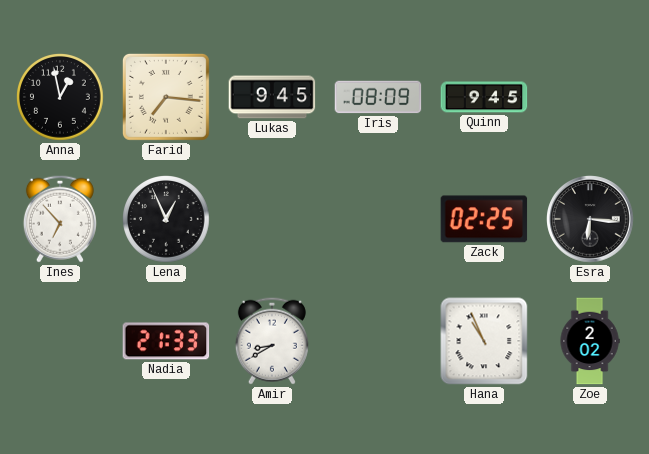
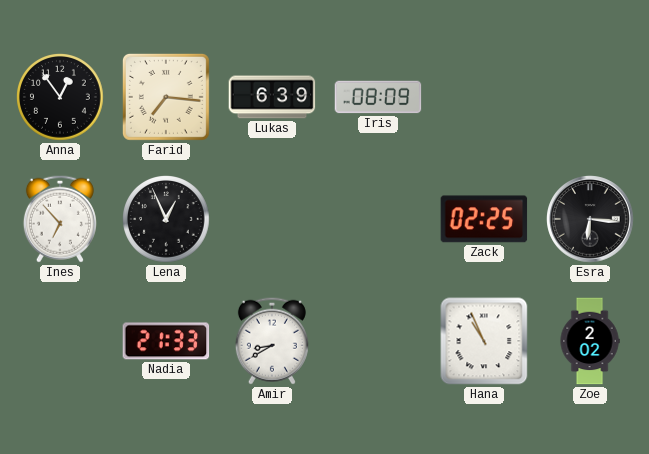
Anna: 12:58 -> 12:54
Lukas: 9:45 -> 6:39
Quinn: 9:45 -> none
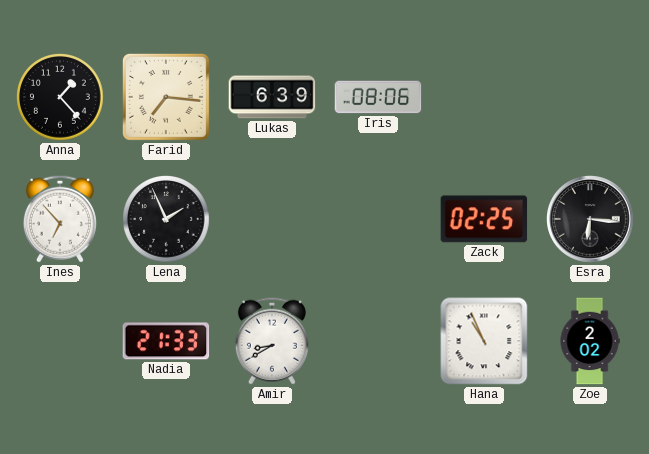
Anna: 12:54 -> 1:23
Iris: 08:09 -> 08:06
Lena: 12:56 -> 1:56
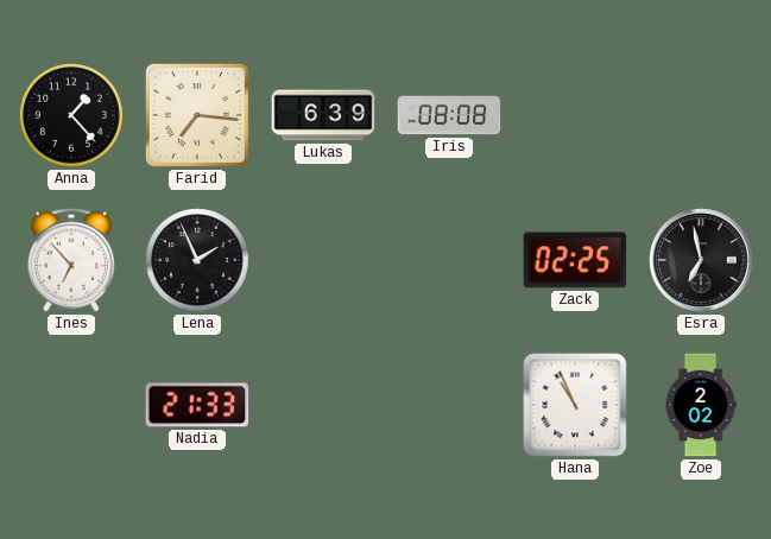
Iris: 08:06 -> 08:08
Esra: 6:16 -> 6:58
Amir: 8:40 -> none
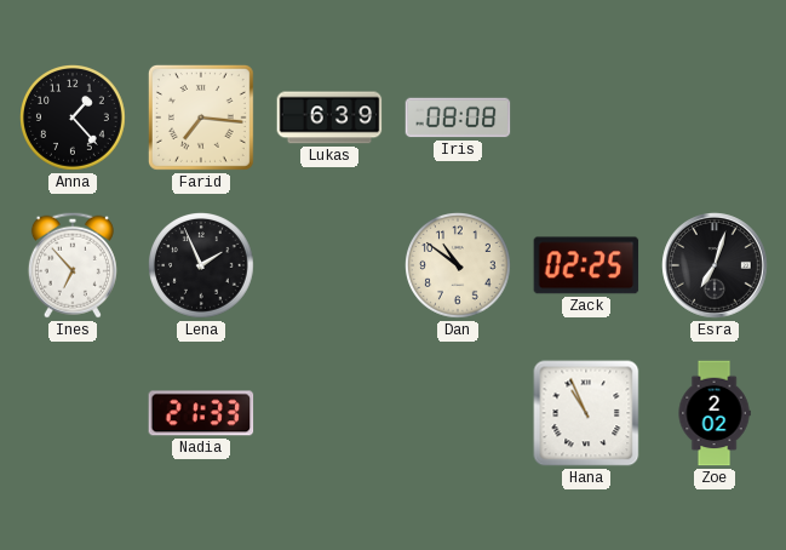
Dan: none -> 10:51
Esra: 6:58 -> 7:03
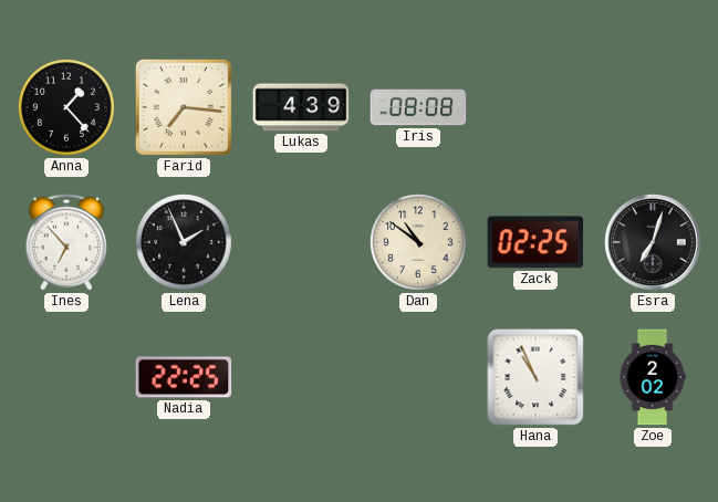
Lukas: 6:39 -> 4:39
Nadia: 21:33 -> 22:25
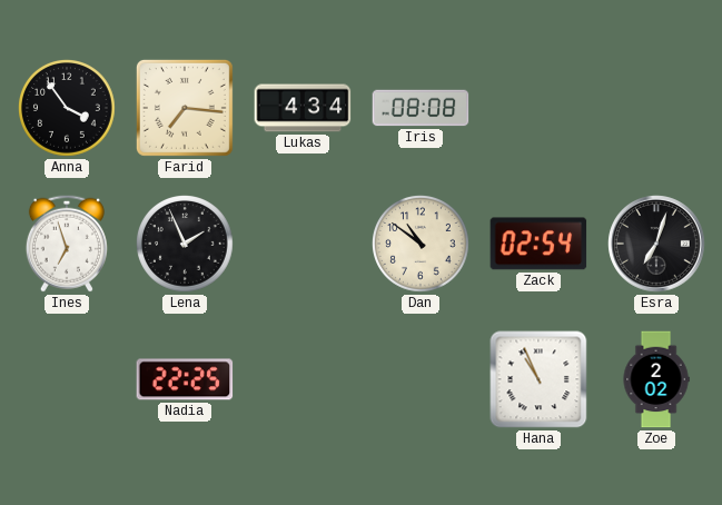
Anna: 1:23 -> 3:54
Lukas: 4:39 -> 4:34
Ines: 6:53 -> 6:57
Zack: 02:25 -> 02:54
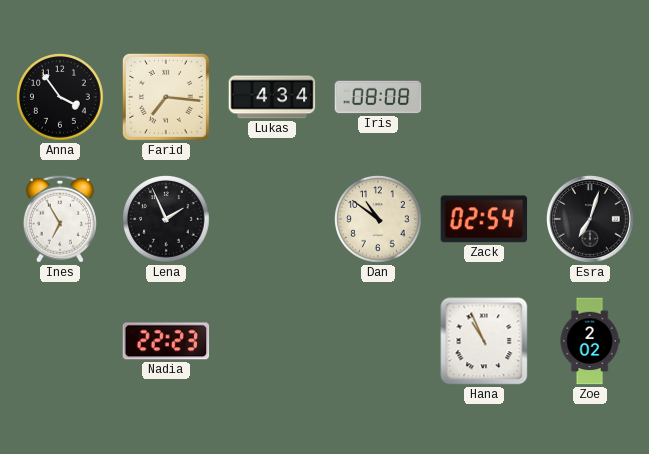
Ines: 6:57 -> 6:55
Nadia: 22:25 -> 22:23
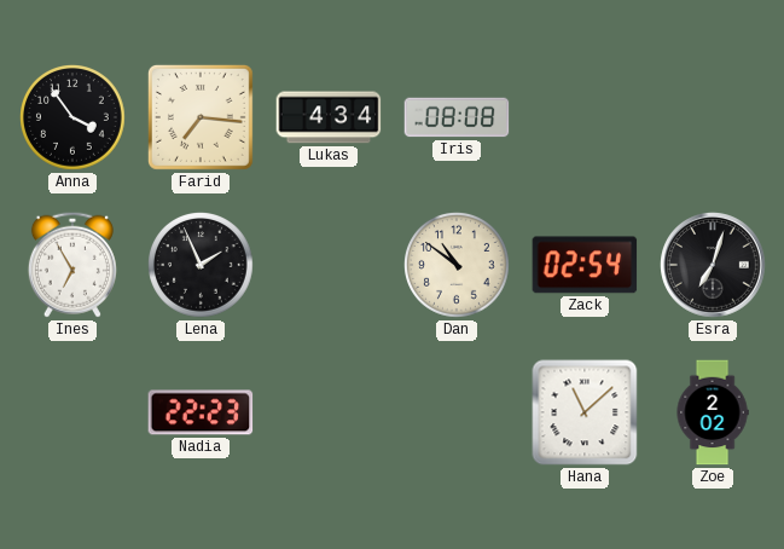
Hana: 10:56 -> 11:08
